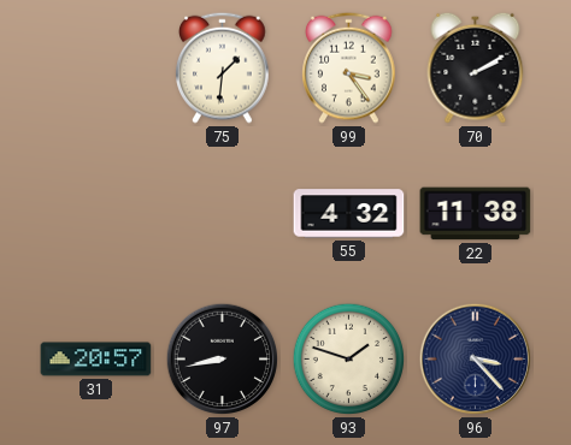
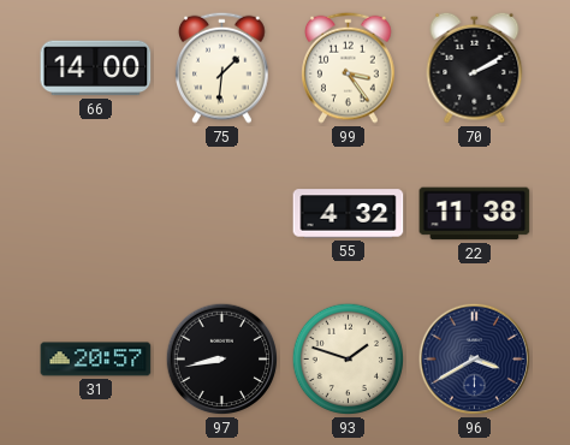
66: none -> 14:00
96: 3:23 -> 3:40
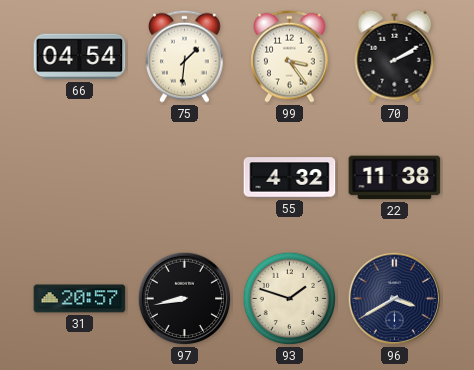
66: 14:00 -> 04:54
